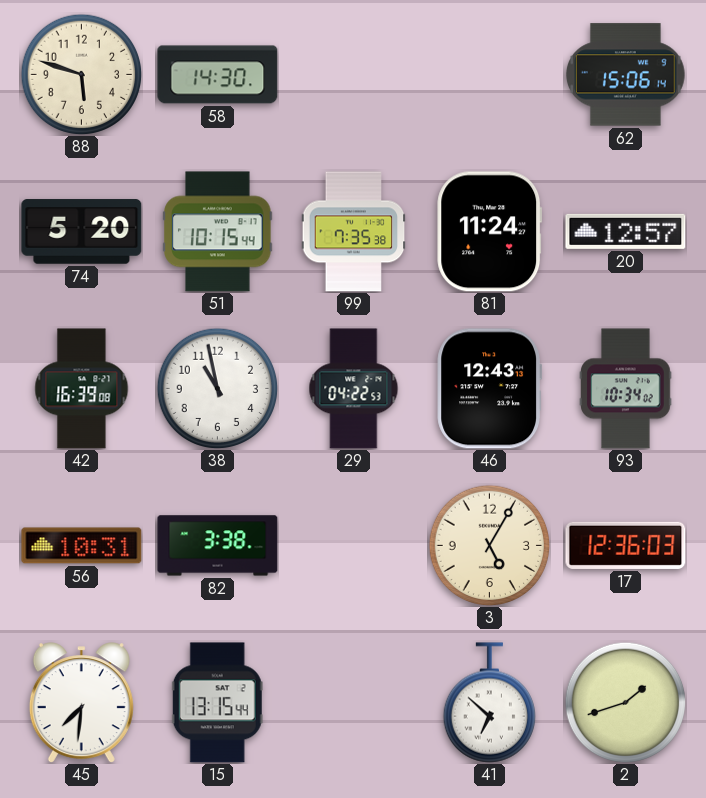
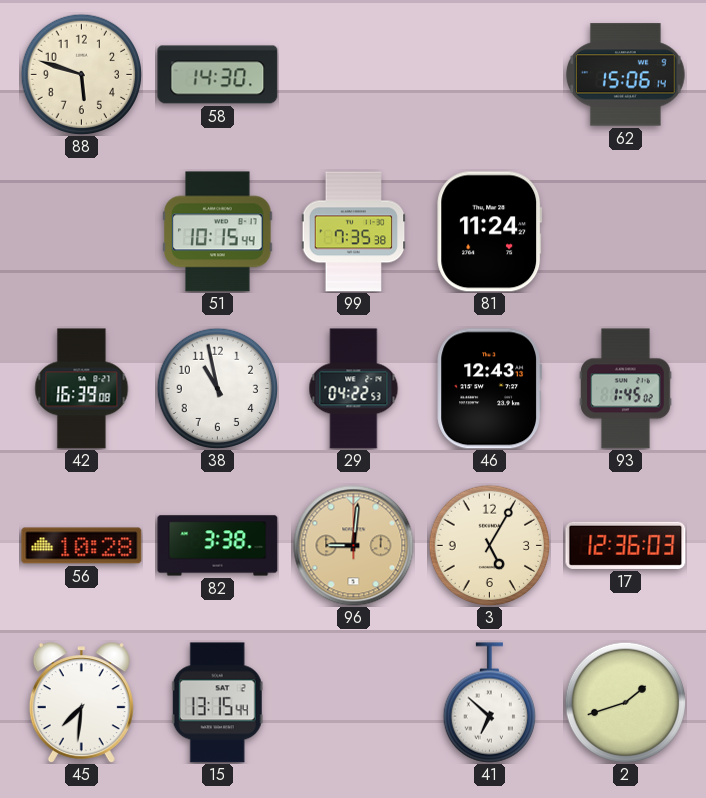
74: 5:20 -> none
20: 12:57 -> none
93: 10:34 -> 1:45
56: 10:31 -> 10:28
96: none -> 9:01
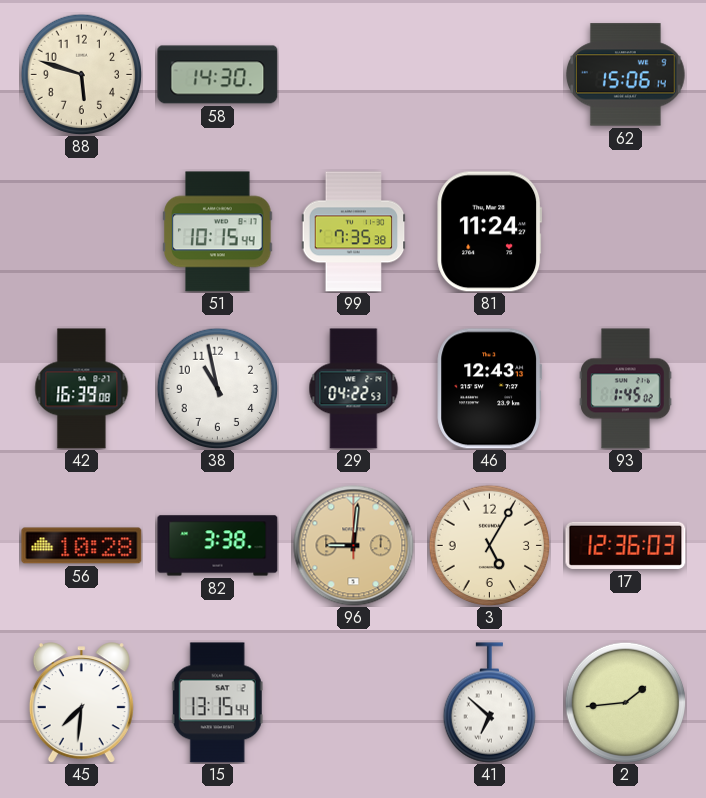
2: 1:42 -> 1:44
